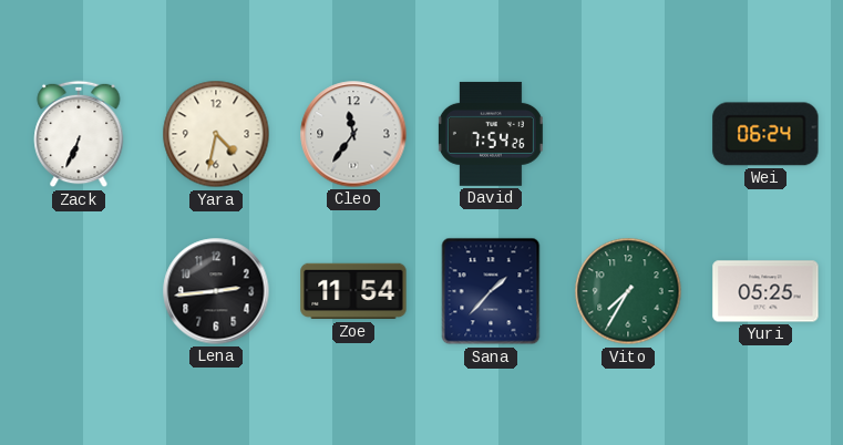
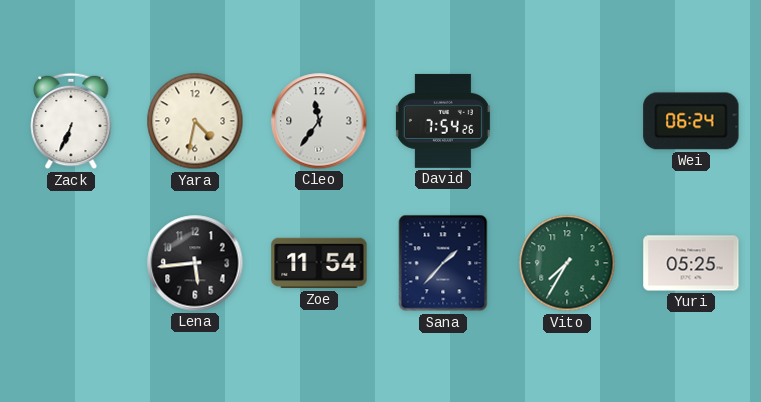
Lena: 2:44 -> 5:44
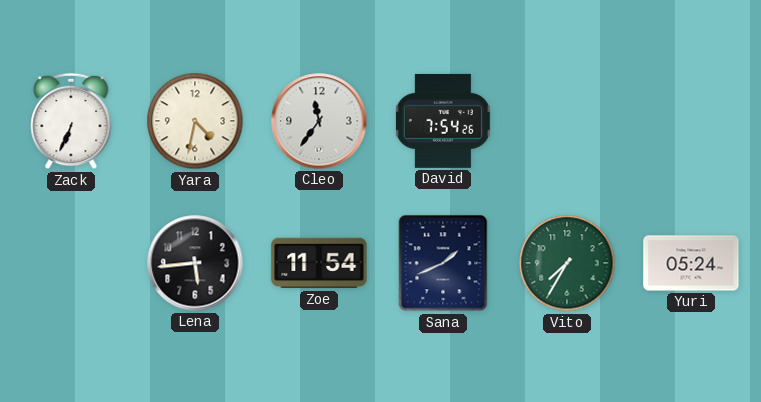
Wei: 06:24 -> none
Sana: 1:37 -> 1:41
Yuri: 05:25 -> 05:24
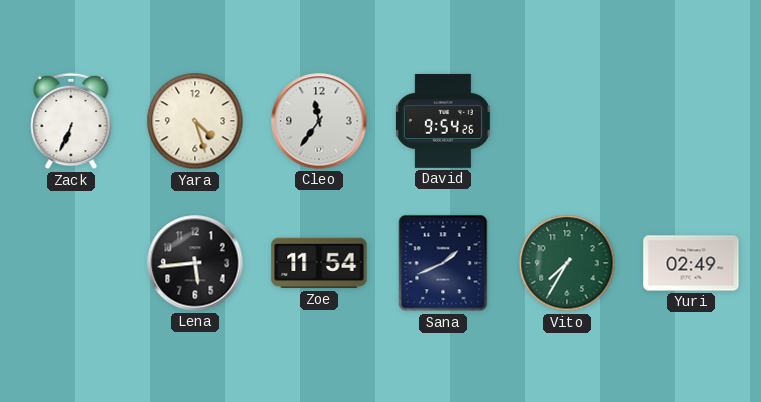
Yara: 4:32 -> 4:27
David: 7:54 -> 9:54
Yuri: 05:24 -> 02:49
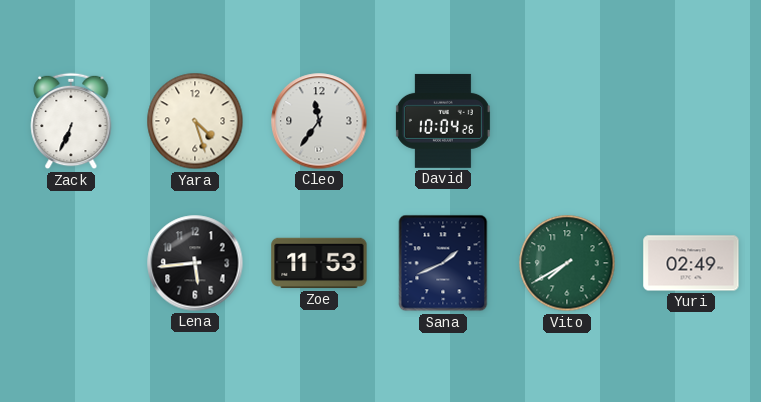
David: 9:54 -> 10:04
Zoe: 11:54 -> 11:53
Vito: 7:35 -> 7:40
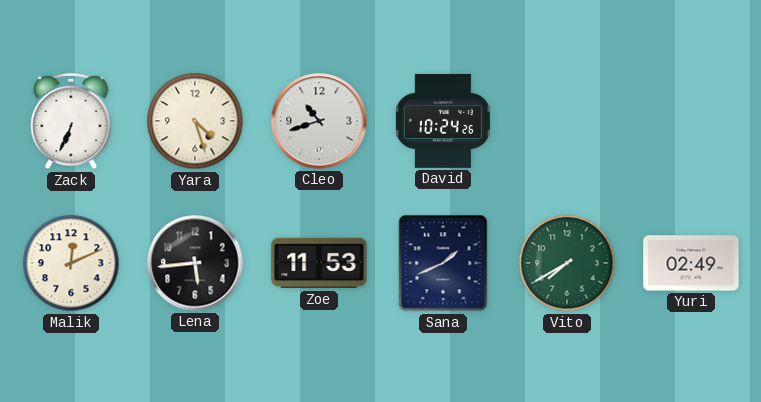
Cleo: 11:36 -> 10:42
David: 10:04 -> 10:24
Malik: none -> 12:11
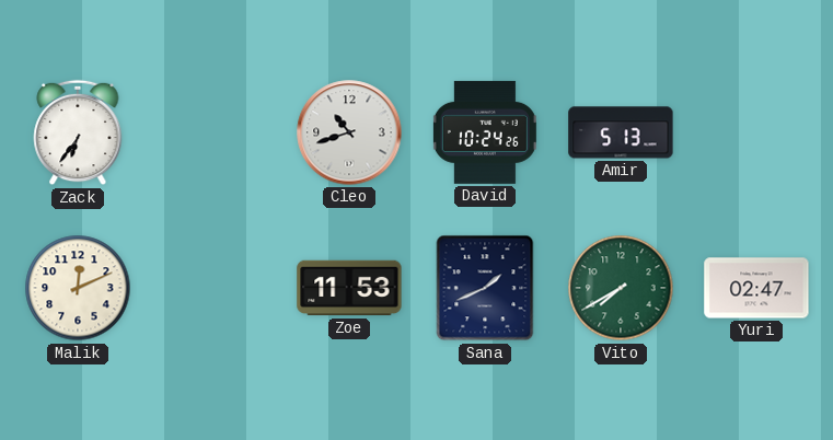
Zack: 6:34 -> 6:36
Yara: 4:27 -> none
Amir: none -> 5:13
Lena: 5:44 -> none
Yuri: 02:49 -> 02:47
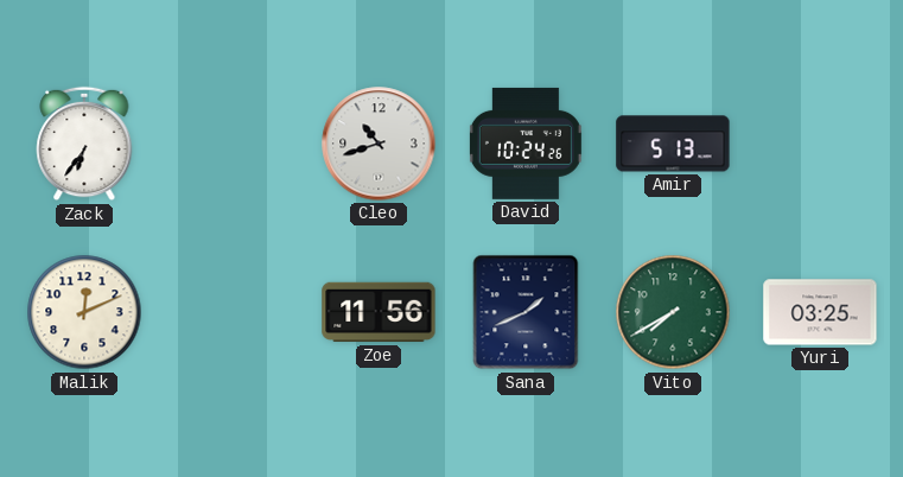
Zoe: 11:53 -> 11:56
Yuri: 02:47 -> 03:25
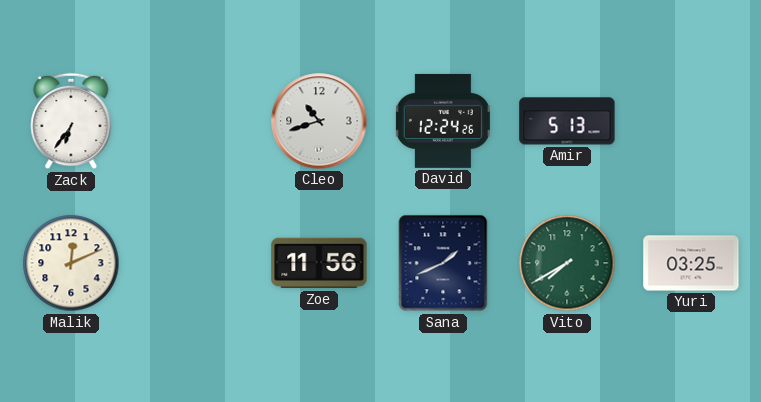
David: 10:24 -> 12:24
